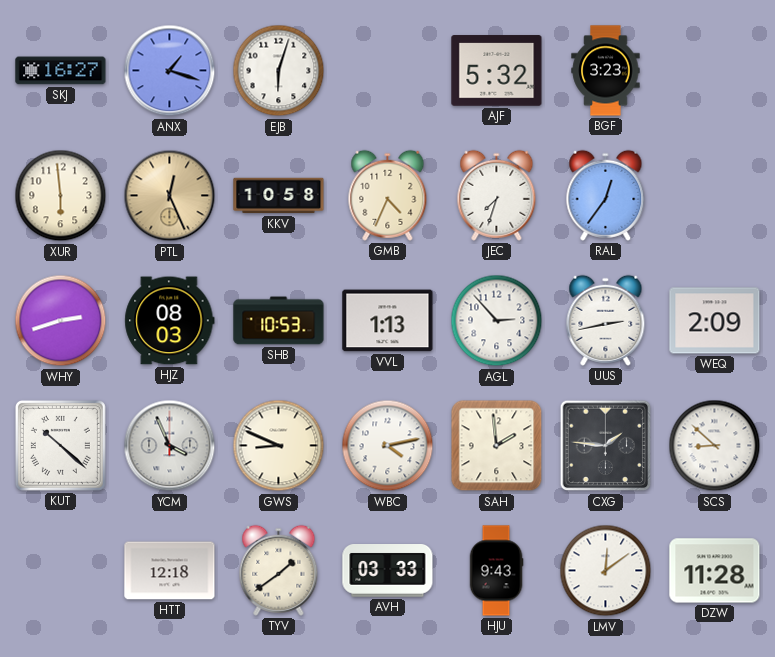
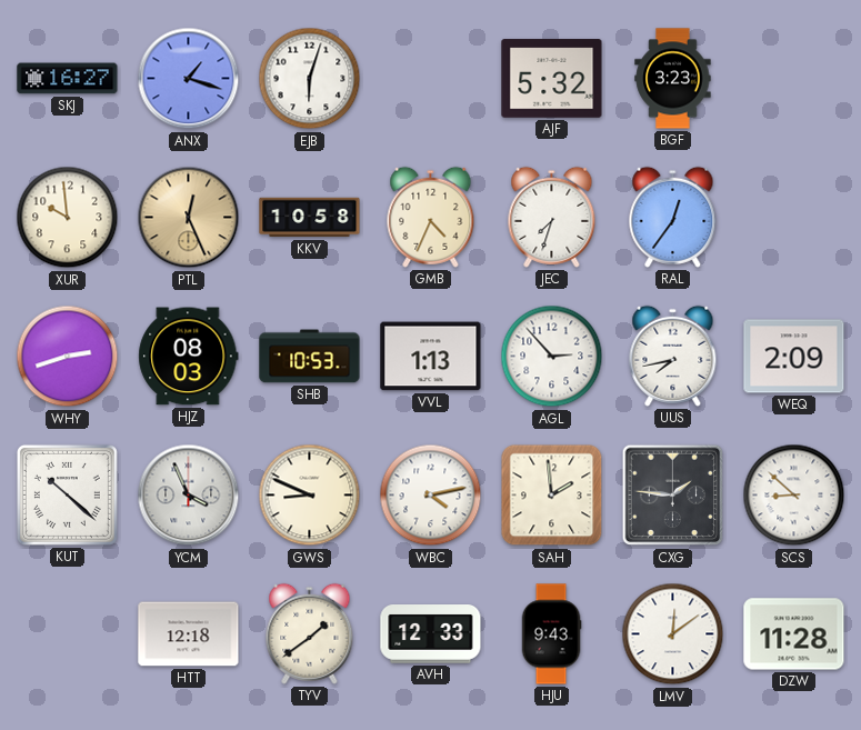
XUR: 5:59 -> 9:59
UUS: 2:43 -> 7:43
AVH: 03:33 -> 12:33
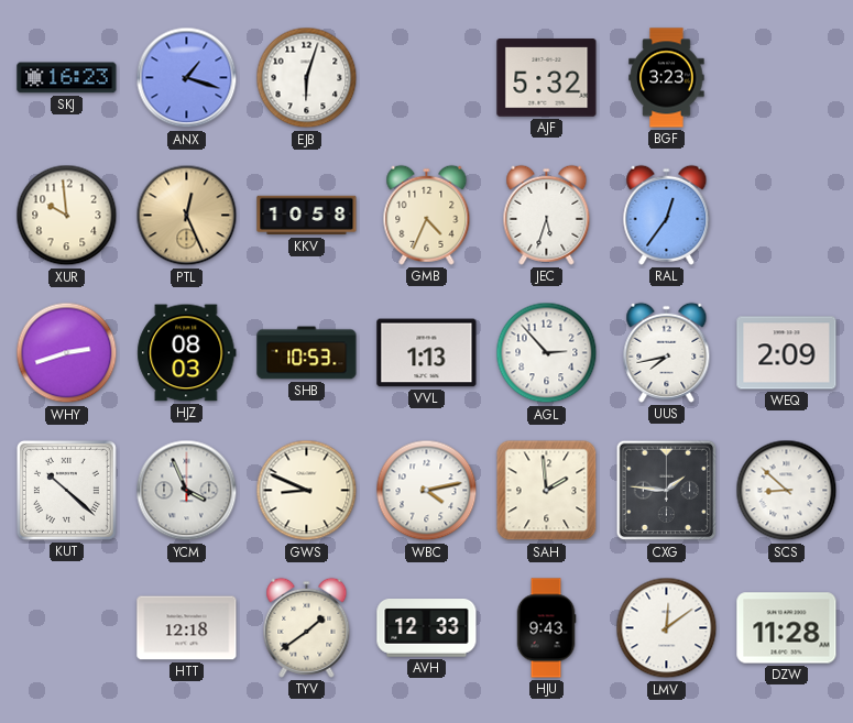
SKJ: 16:27 -> 16:23
JEC: 7:33 -> 5:33
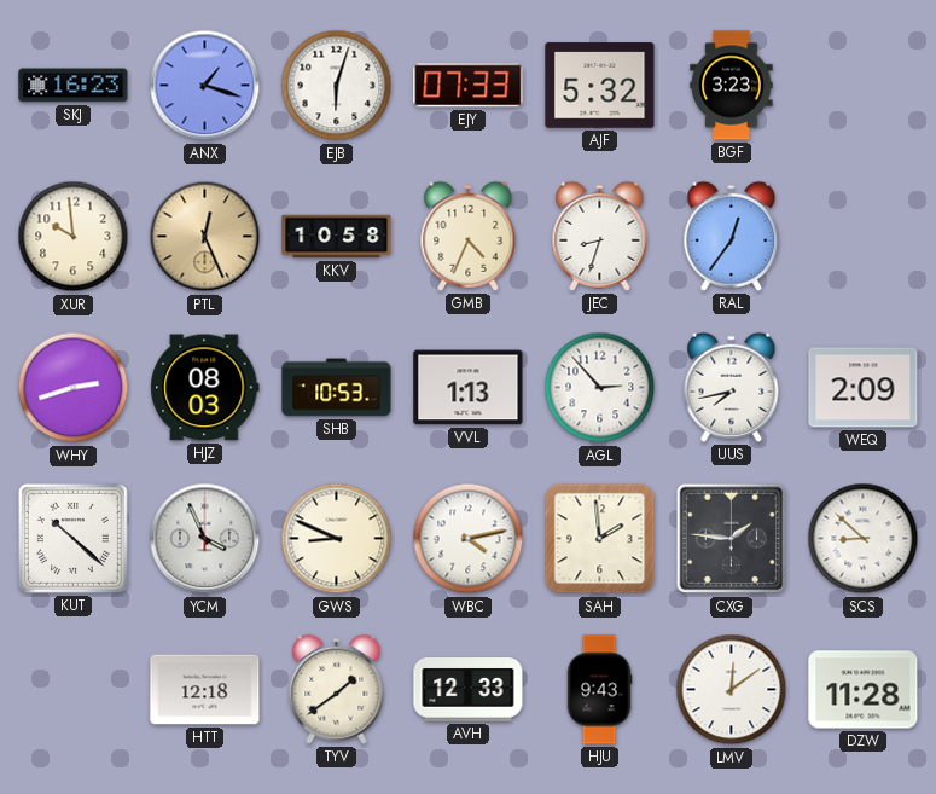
EJY: none -> 07:33
JEC: 5:33 -> 8:33
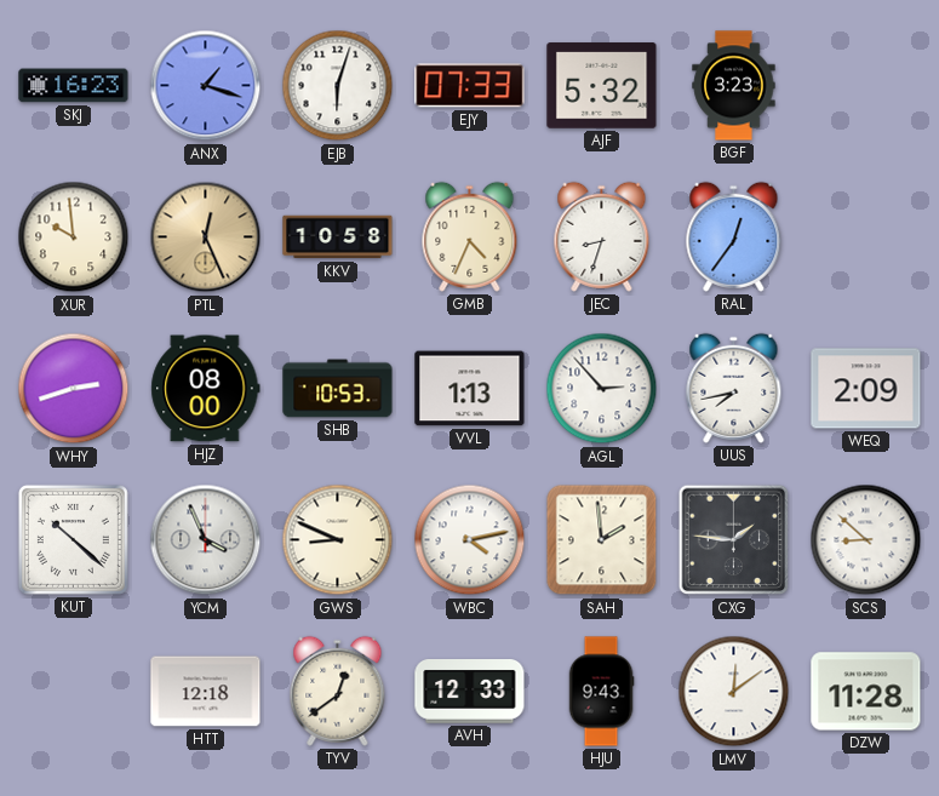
HJZ: 08:03 -> 08:00
TYV: 1:39 -> 12:39
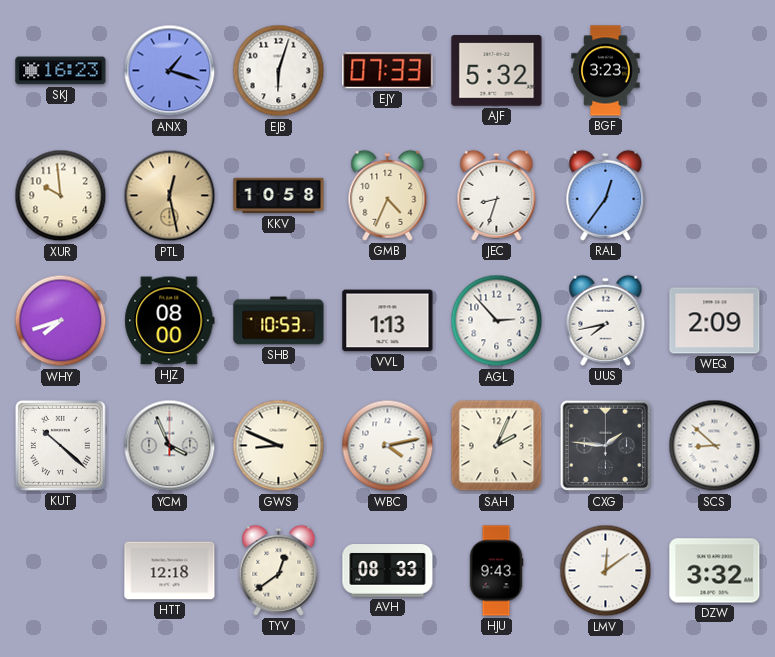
PTL: 12:26 -> 12:28
WHY: 2:42 -> 7:42
SAH: 1:59 -> 2:04
AVH: 12:33 -> 08:33
DZW: 11:28 -> 3:32
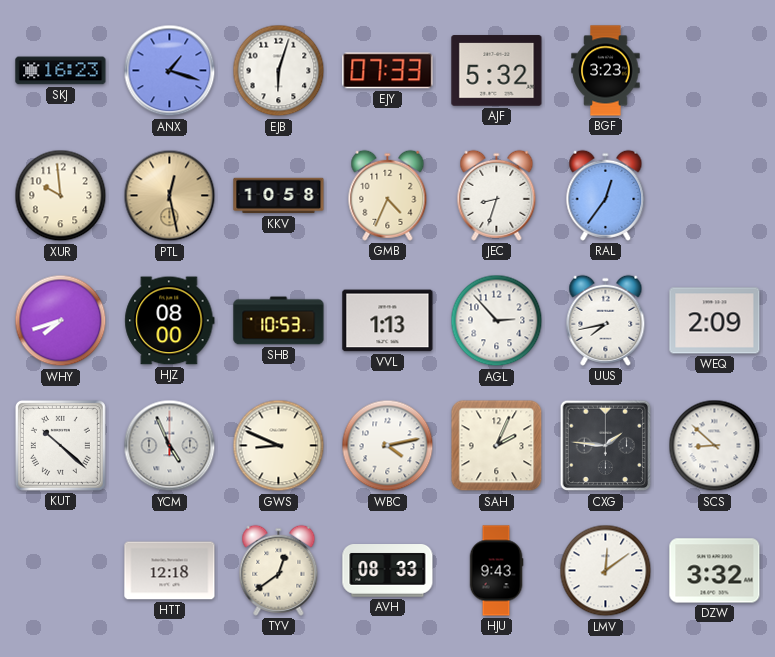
YCM: 3:56 -> 4:56
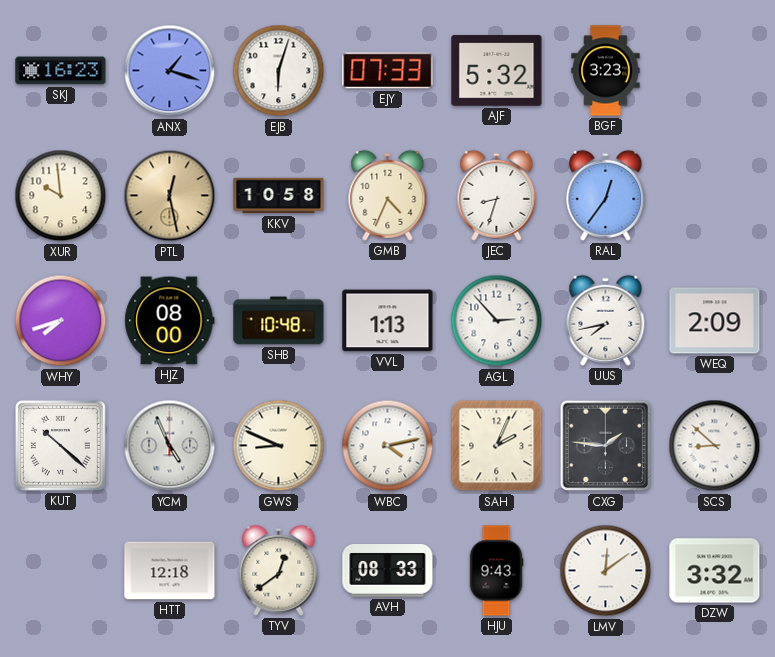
SHB: 10:53 -> 10:48
